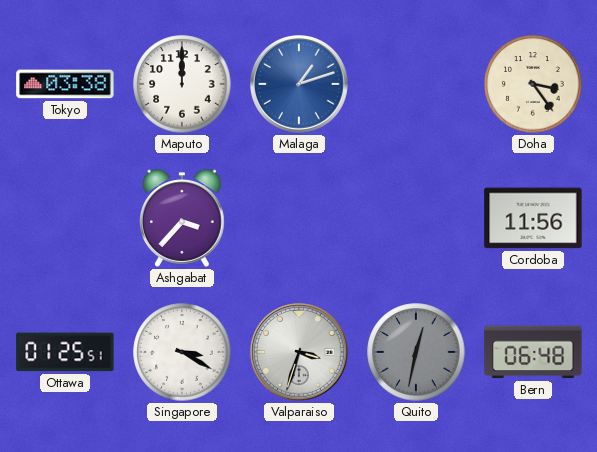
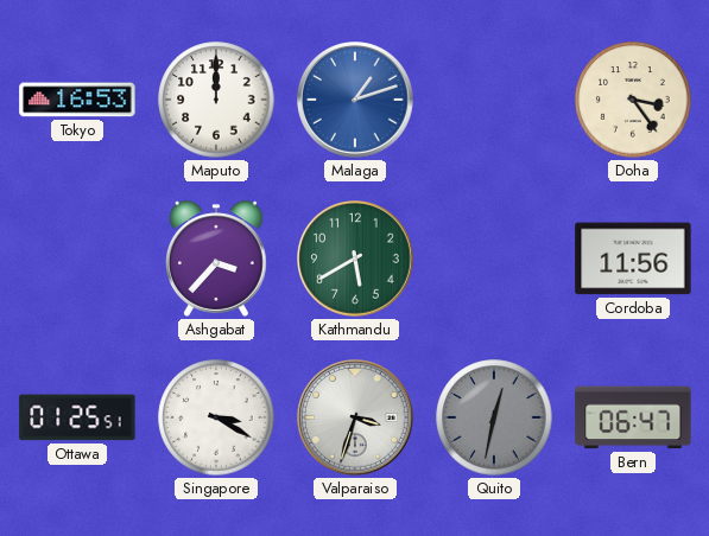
Tokyo: 03:38 -> 16:53
Kathmandu: none -> 5:40
Bern: 06:48 -> 06:47
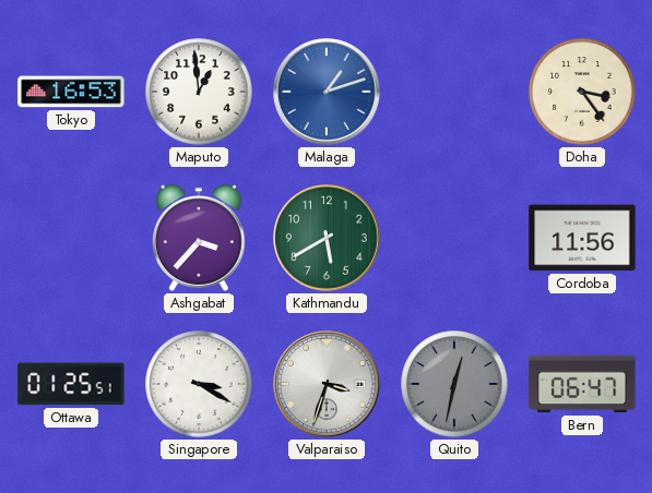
Maputo: 12:00 -> 12:59
